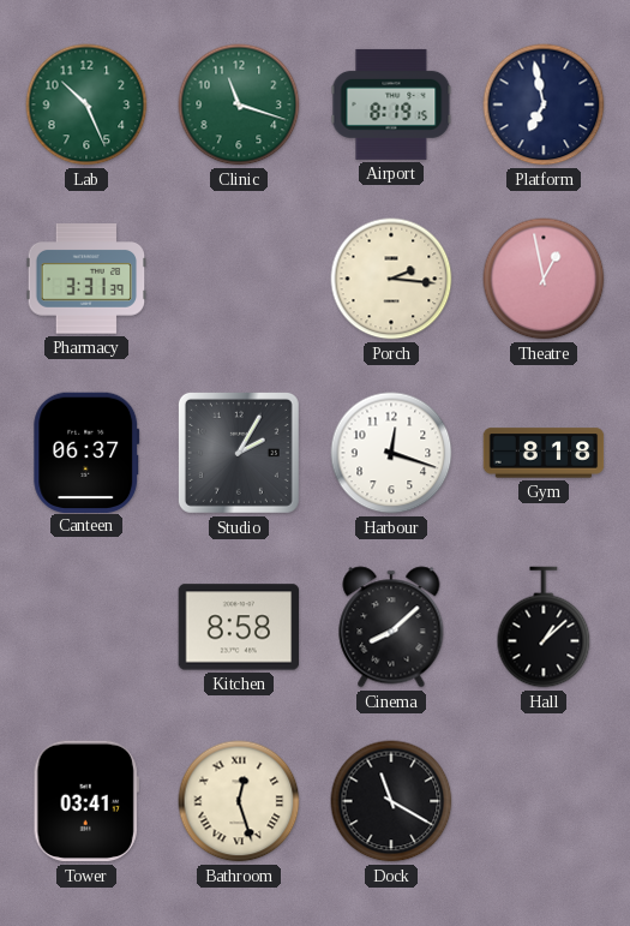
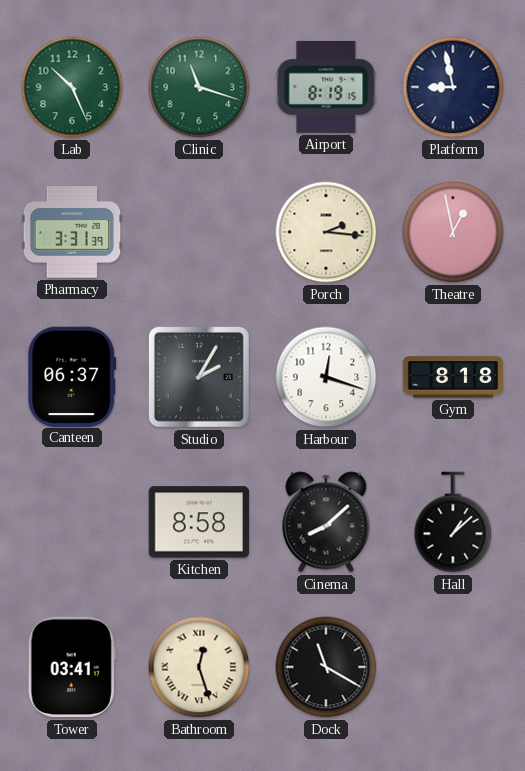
Platform: 6:58 -> 8:58
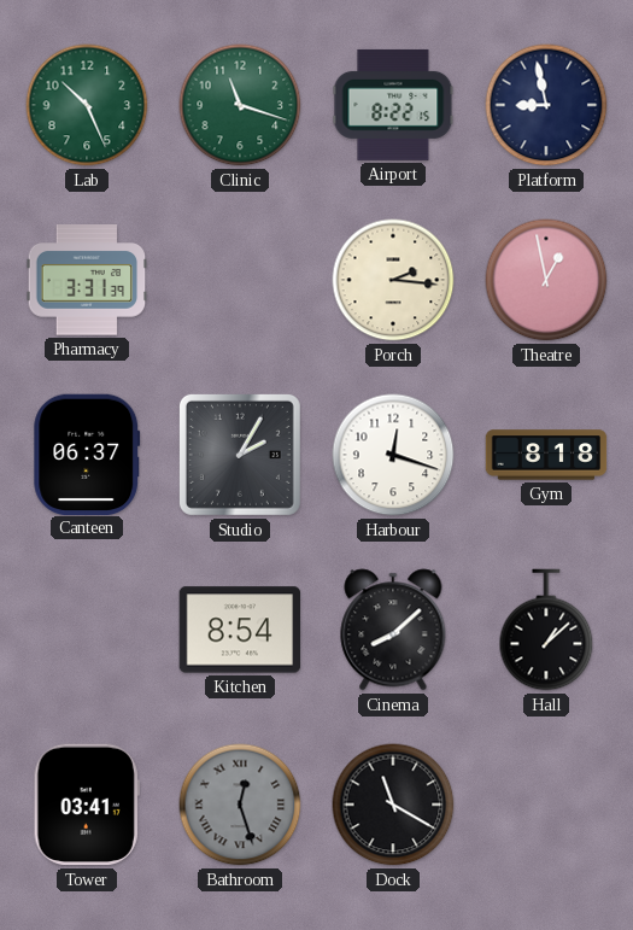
Airport: 8:19 -> 8:22
Kitchen: 8:58 -> 8:54
Bathroom dial: cream -> grey
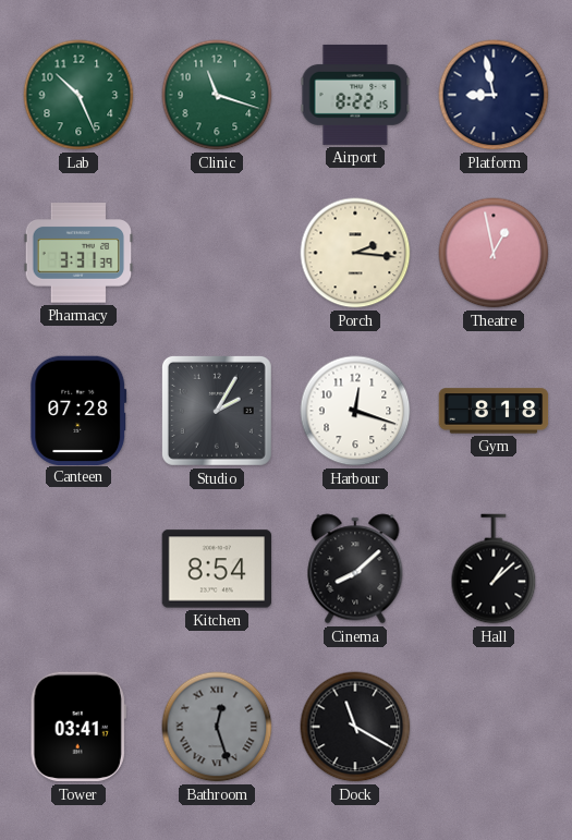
Canteen: 06:37 -> 07:28
